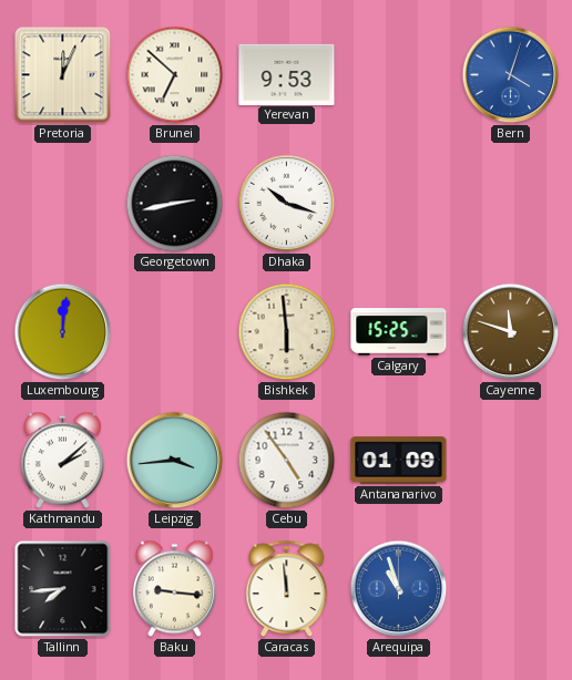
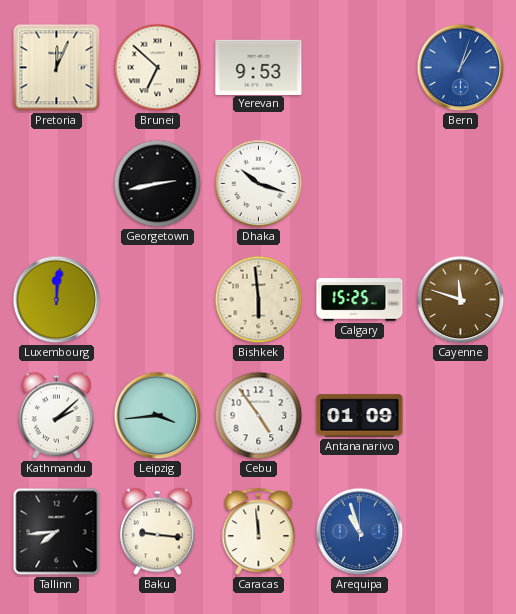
Bern: 4:03 -> 1:03
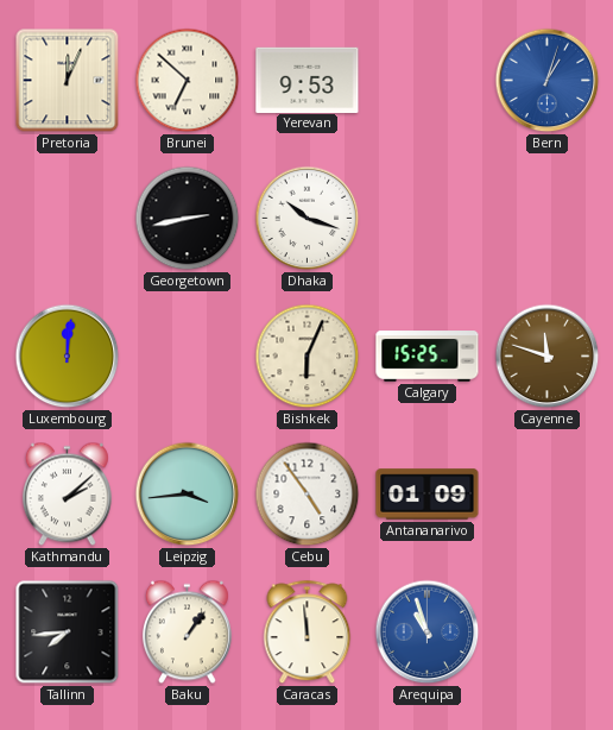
Bishkek: 5:59 -> 6:04
Baku: 9:16 -> 1:06
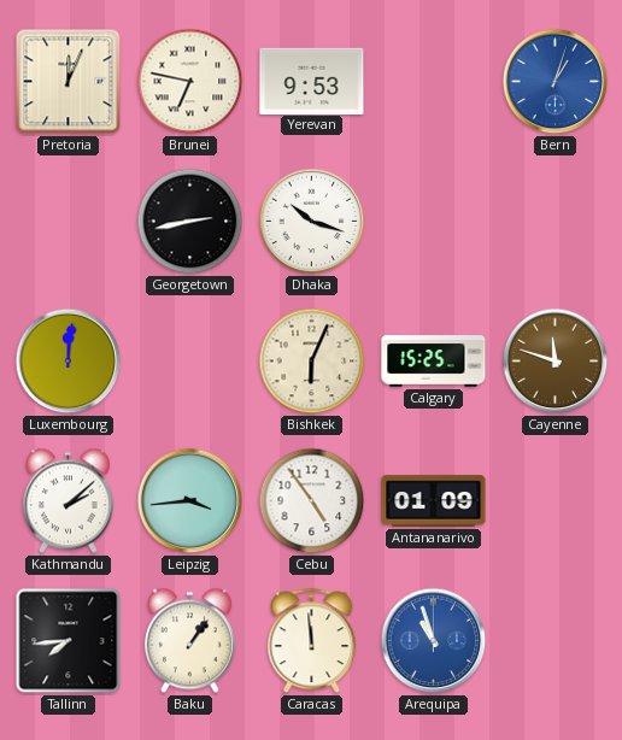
Brunei: 6:52 -> 6:47
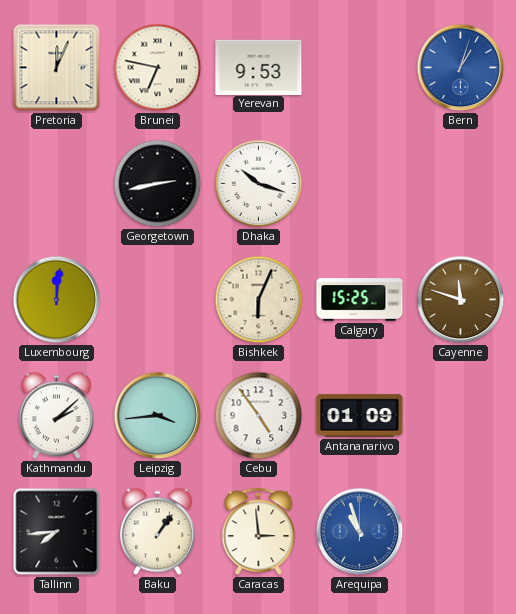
Caracas: 11:59 -> 2:59
